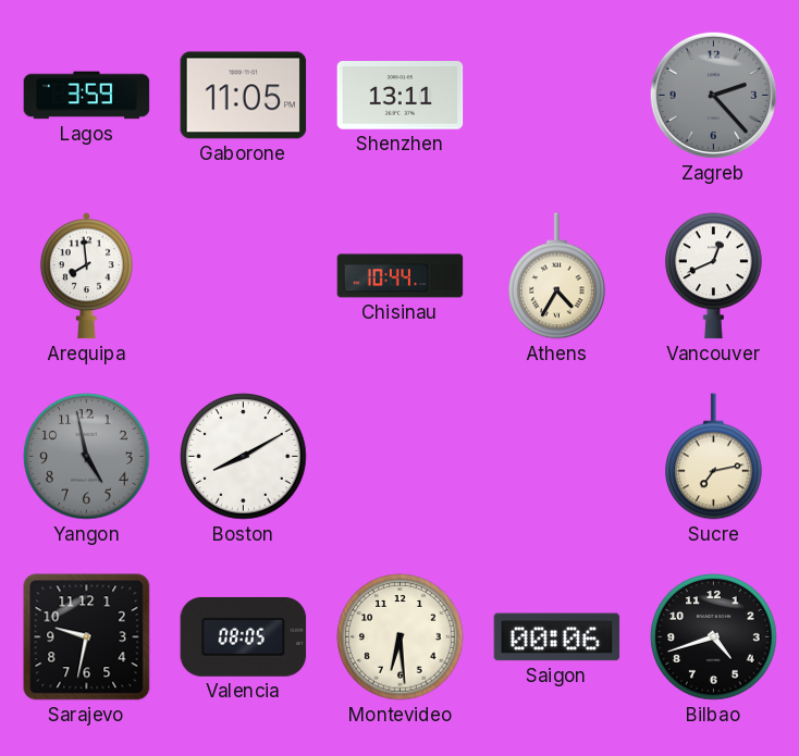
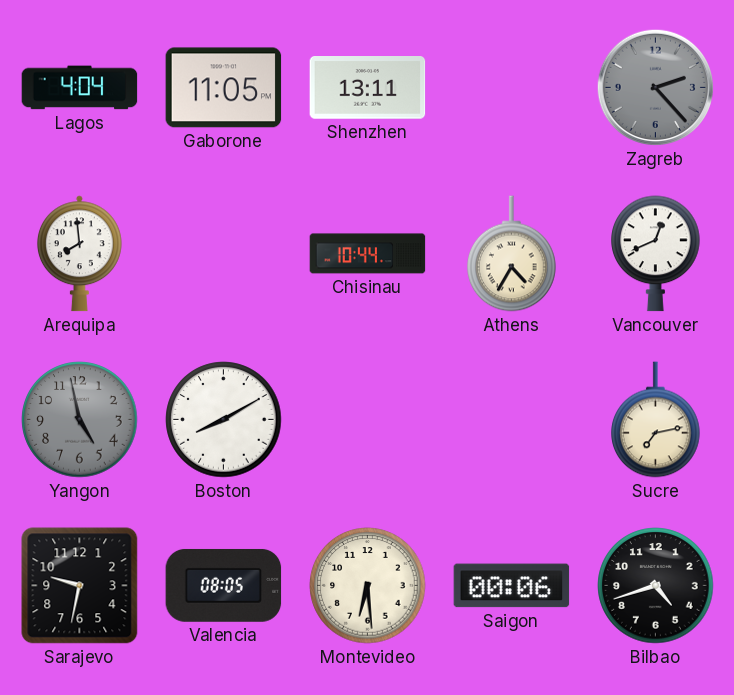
Lagos: 3:59 -> 4:04
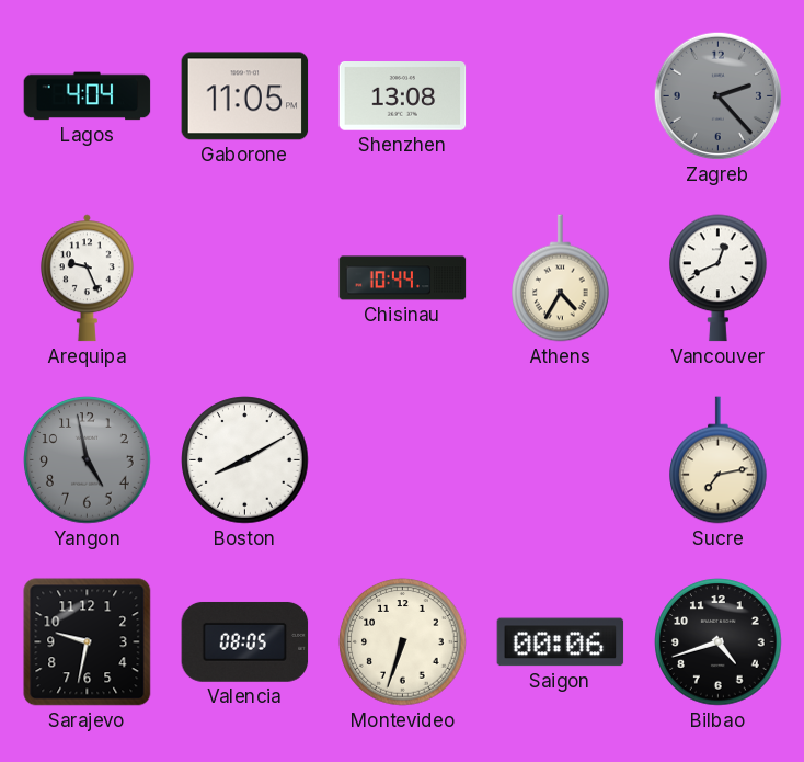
Shenzhen: 13:11 -> 13:08
Arequipa: 7:59 -> 9:26
Montevideo: 6:29 -> 6:33
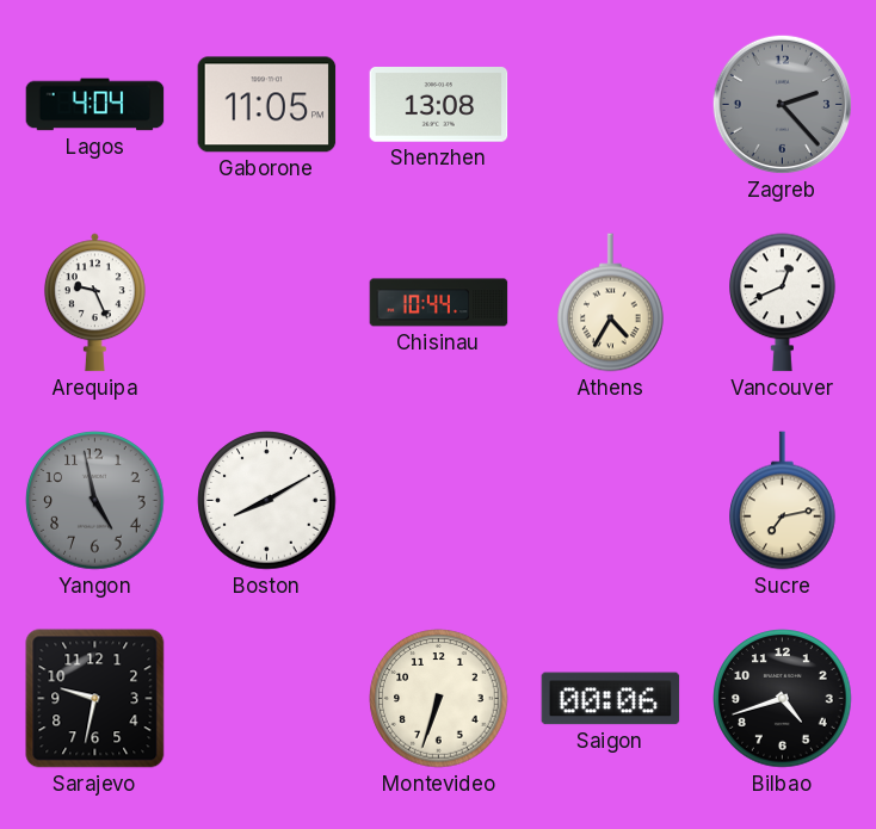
Valencia: 08:05 -> none
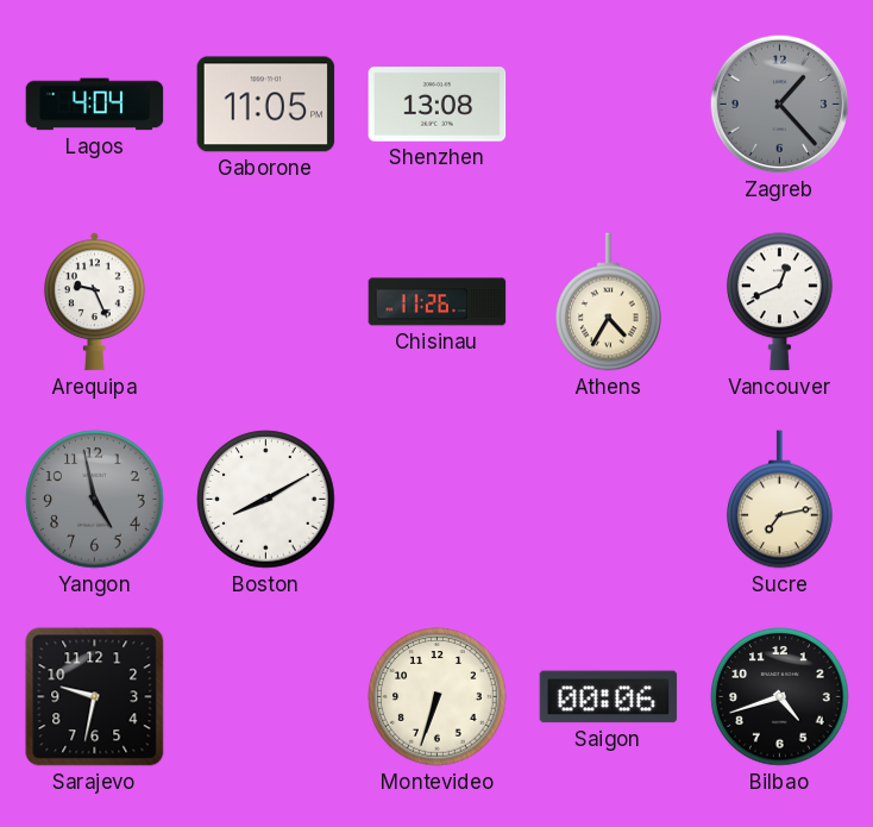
Zagreb: 2:23 -> 1:23
Chisinau: 10:44 -> 11:26
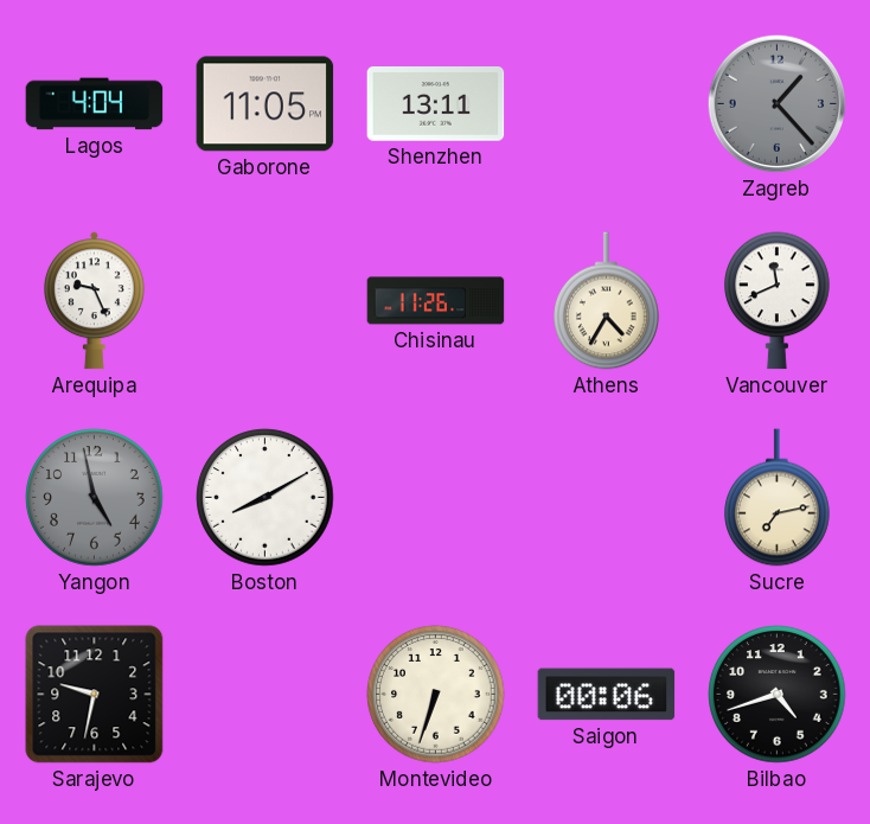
Shenzhen: 13:08 -> 13:11
Vancouver: 12:41 -> 11:41
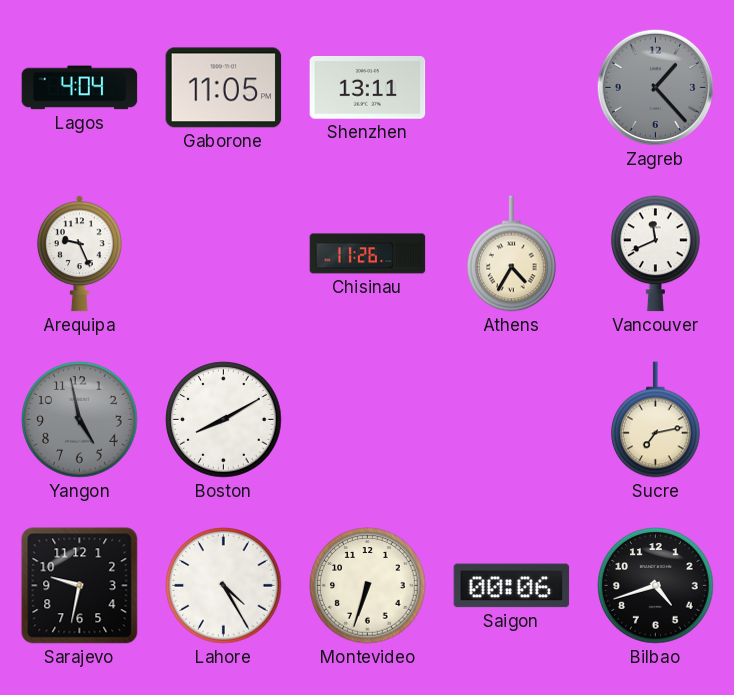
Lahore: none -> 4:25
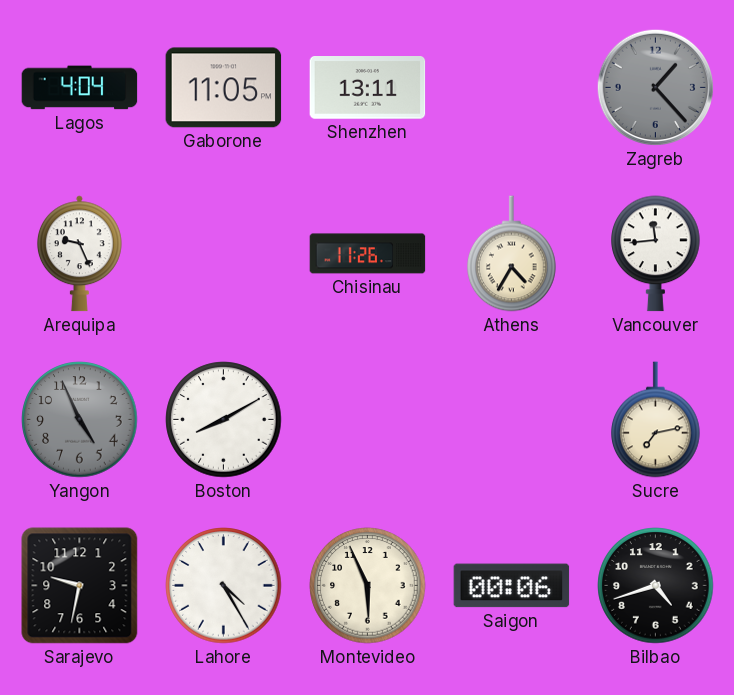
Vancouver: 11:41 -> 11:44
Yangon: 4:58 -> 4:56
Montevideo: 6:33 -> 5:56
